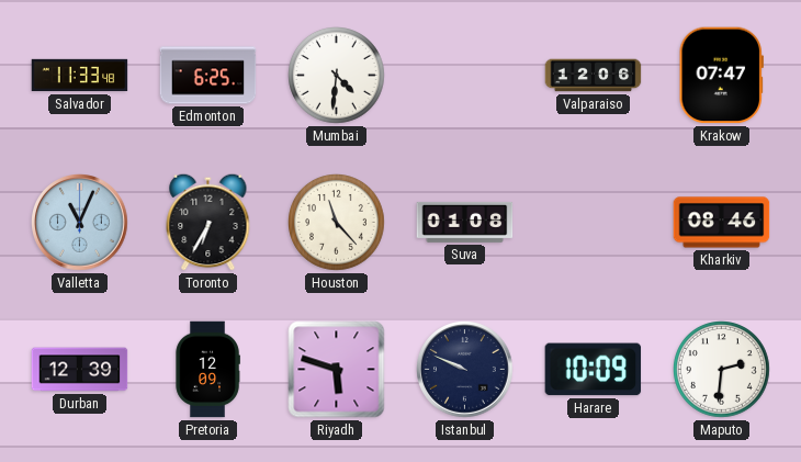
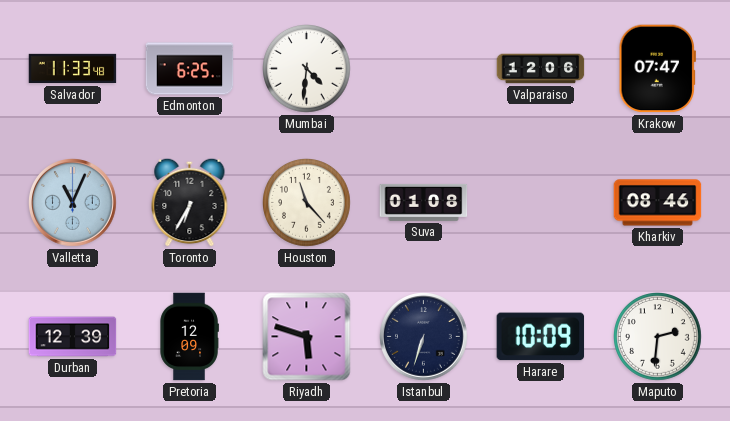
Istanbul: 9:49 -> 6:33
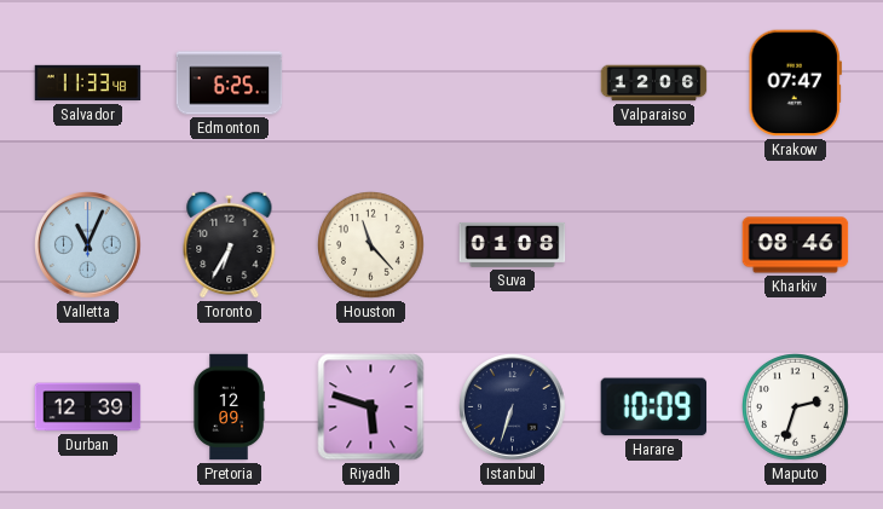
Mumbai: 4:31 -> none
Maputo: 2:31 -> 2:33
